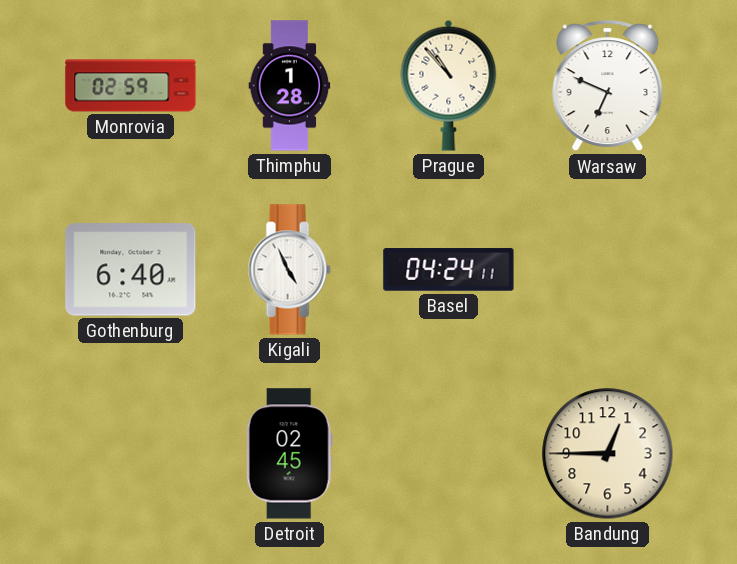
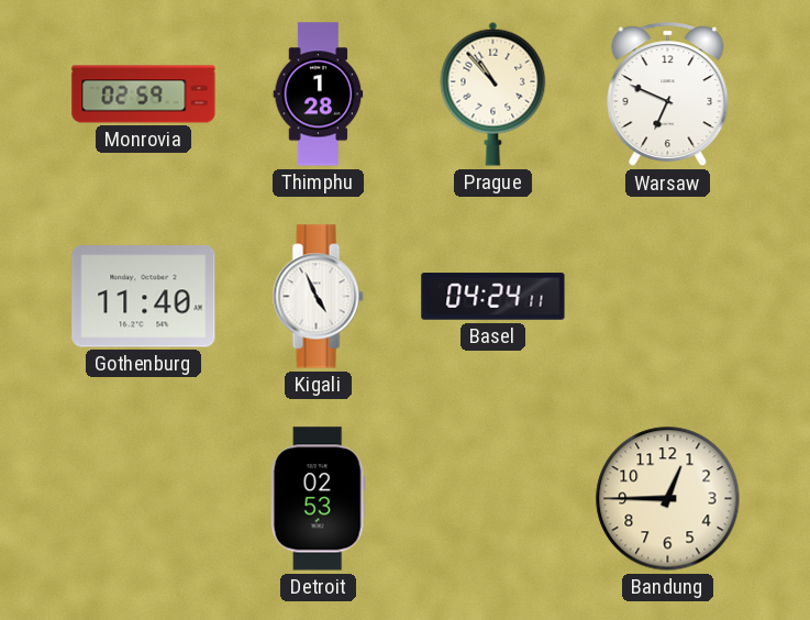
Gothenburg: 6:40 -> 11:40
Detroit: 02:45 -> 02:53
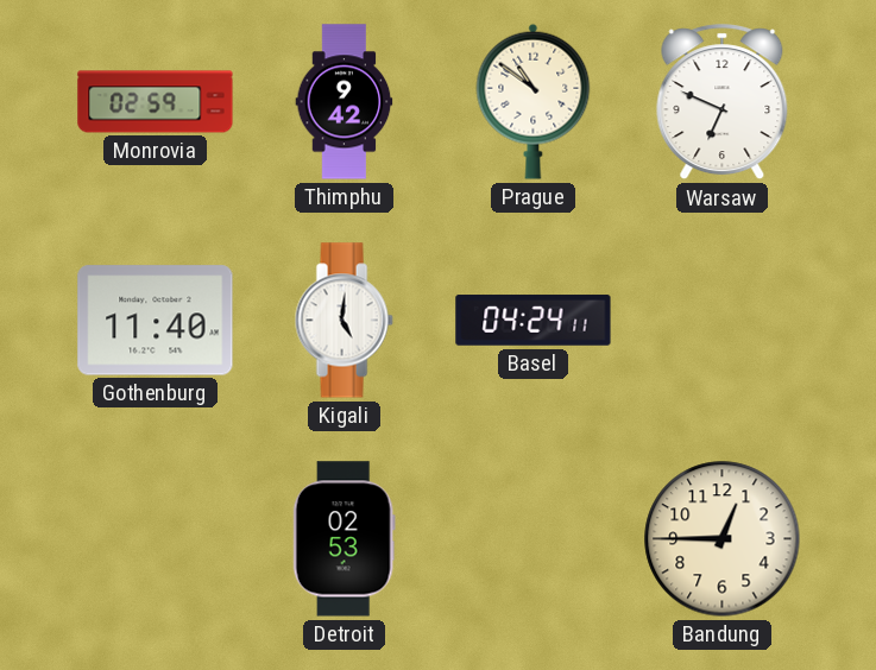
Thimphu: 1:28 -> 9:42
Prague: 10:53 -> 10:51
Kigali: 4:56 -> 5:01
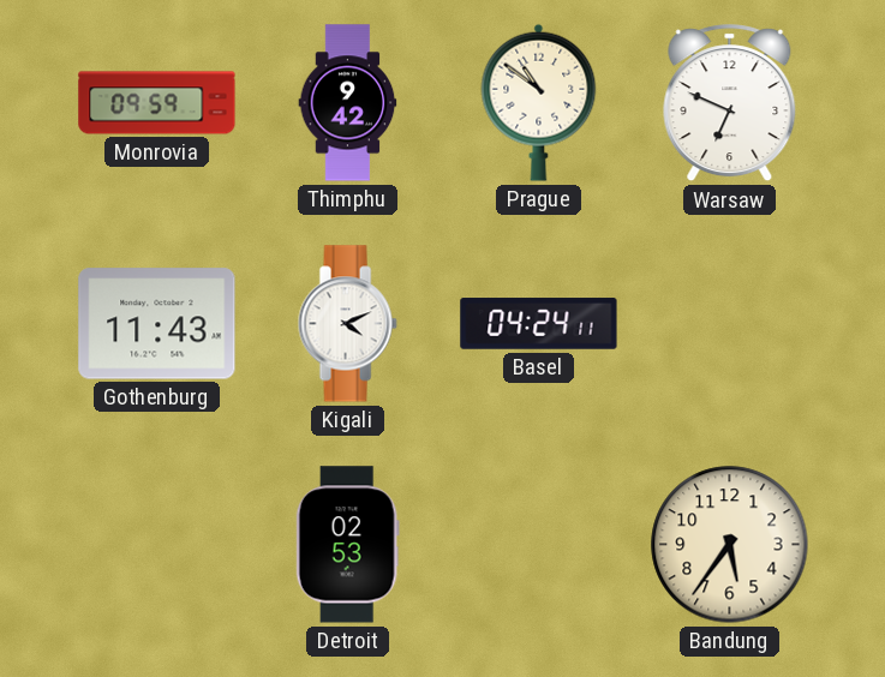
Monrovia: 02:59 -> 09:59
Gothenburg: 11:40 -> 11:43
Kigali: 5:01 -> 4:11
Bandung: 12:45 -> 5:36
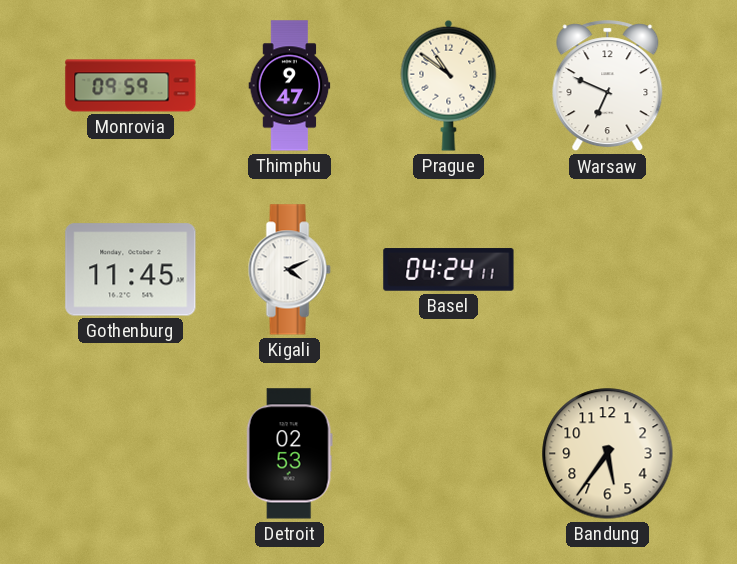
Thimphu: 9:42 -> 9:47
Gothenburg: 11:43 -> 11:45
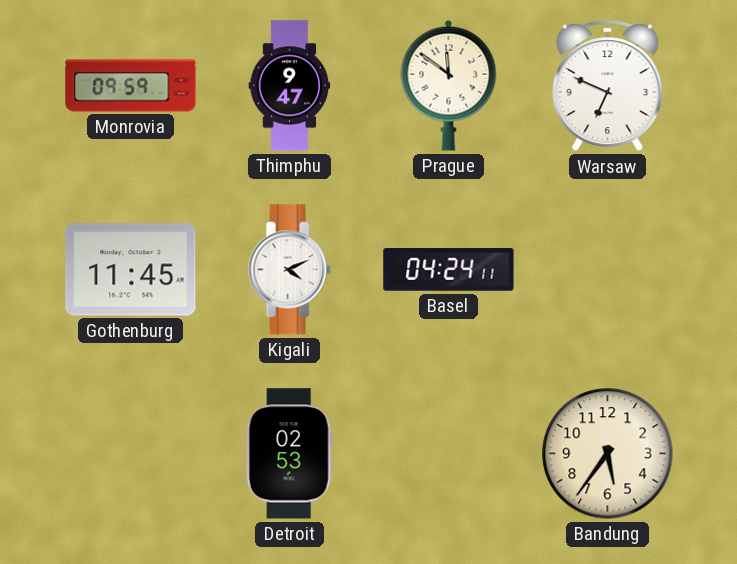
Prague: 10:51 -> 11:51
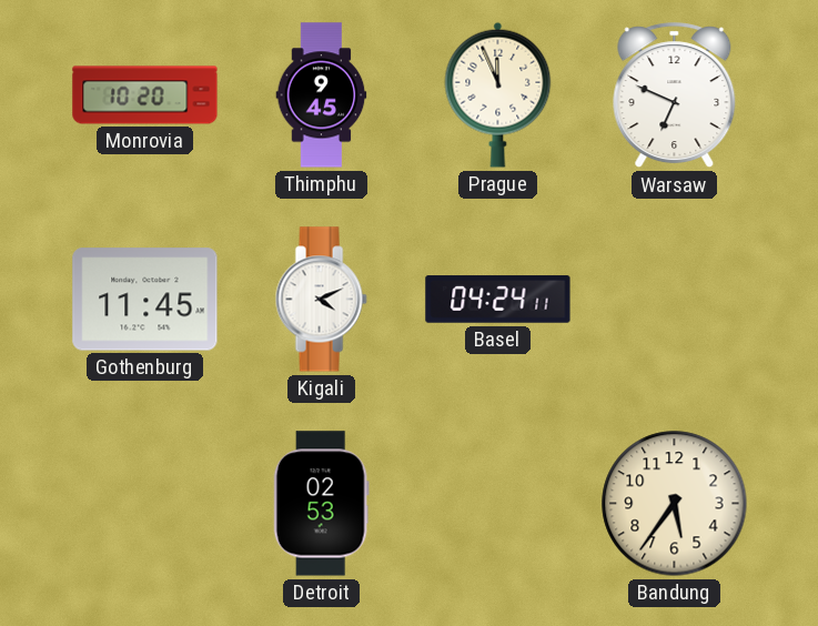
Monrovia: 09:59 -> 10:20
Thimphu: 9:47 -> 9:45
Prague: 11:51 -> 11:56
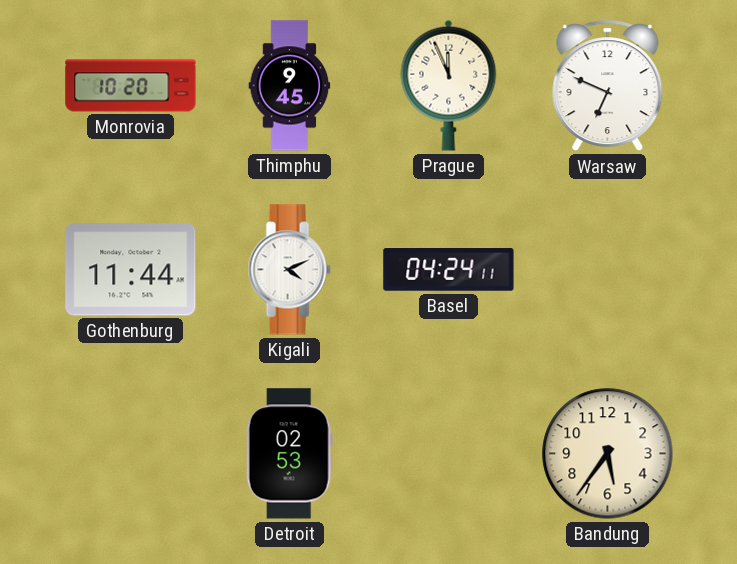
Gothenburg: 11:45 -> 11:44
